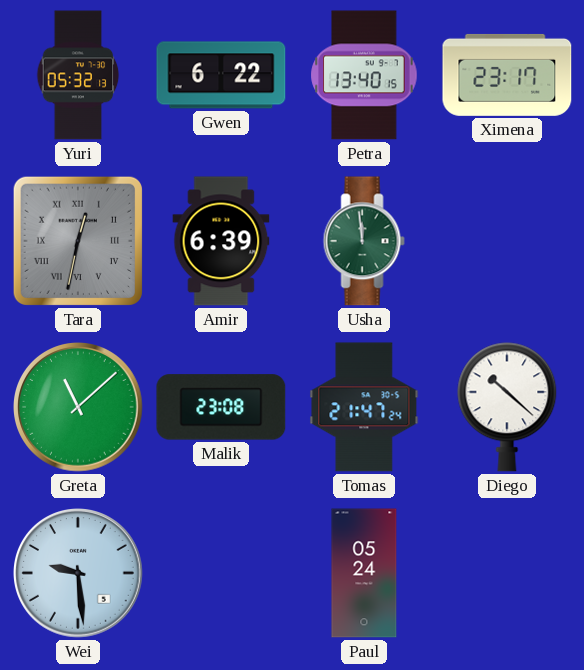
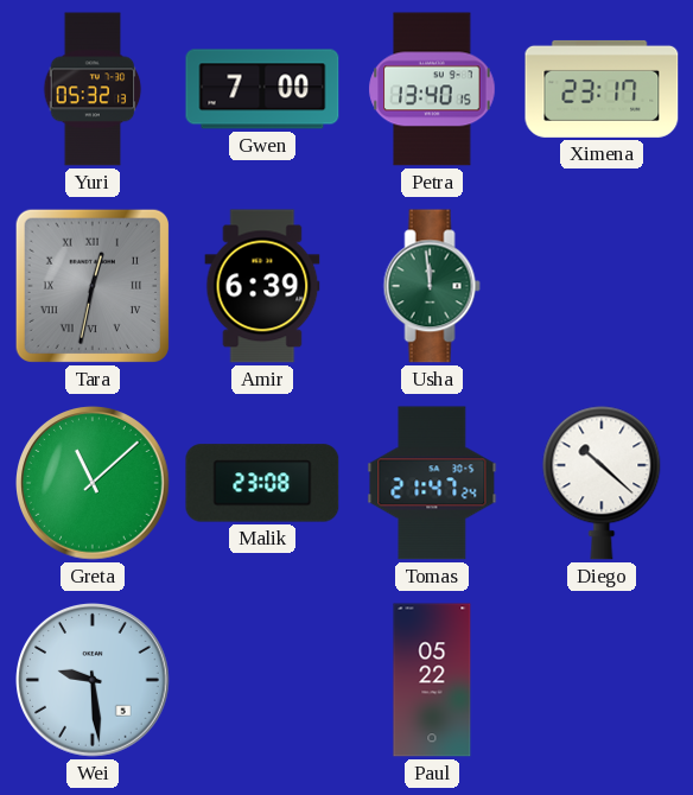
Gwen: 6:22 -> 7:00
Paul: 05:24 -> 05:22
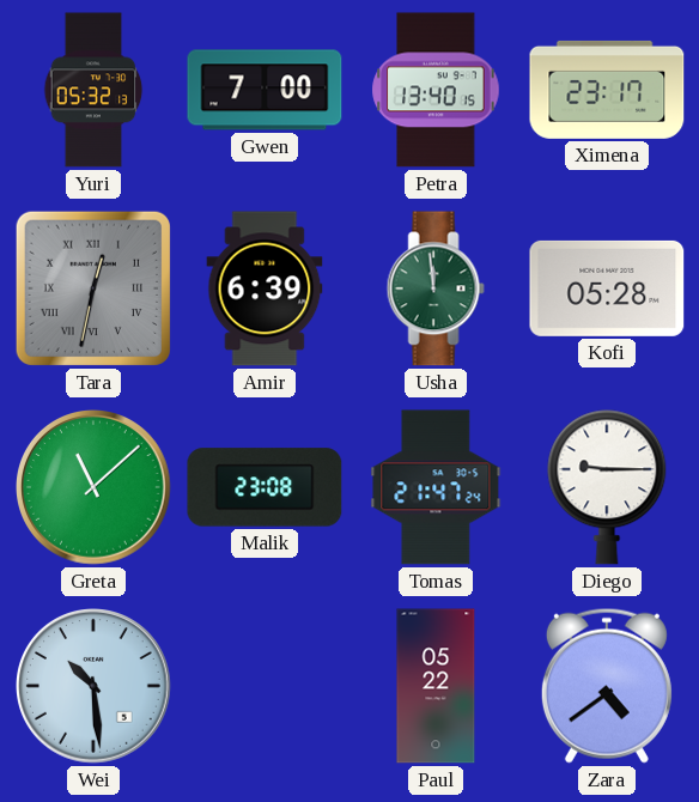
Kofi: none -> 05:28
Diego: 10:22 -> 9:15
Wei: 9:29 -> 10:29
Zara: none -> 4:39
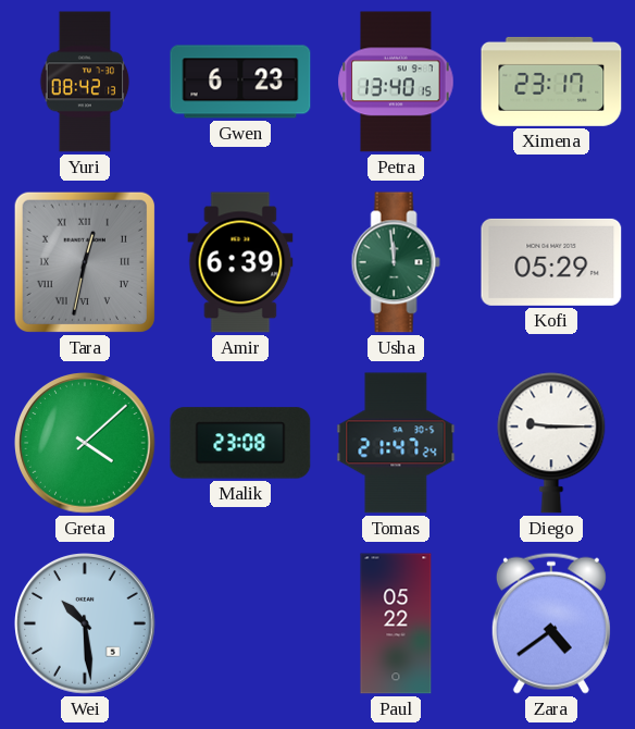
Yuri: 05:32 -> 08:42
Gwen: 7:00 -> 6:23
Kofi: 05:28 -> 05:29
Greta: 11:08 -> 4:08
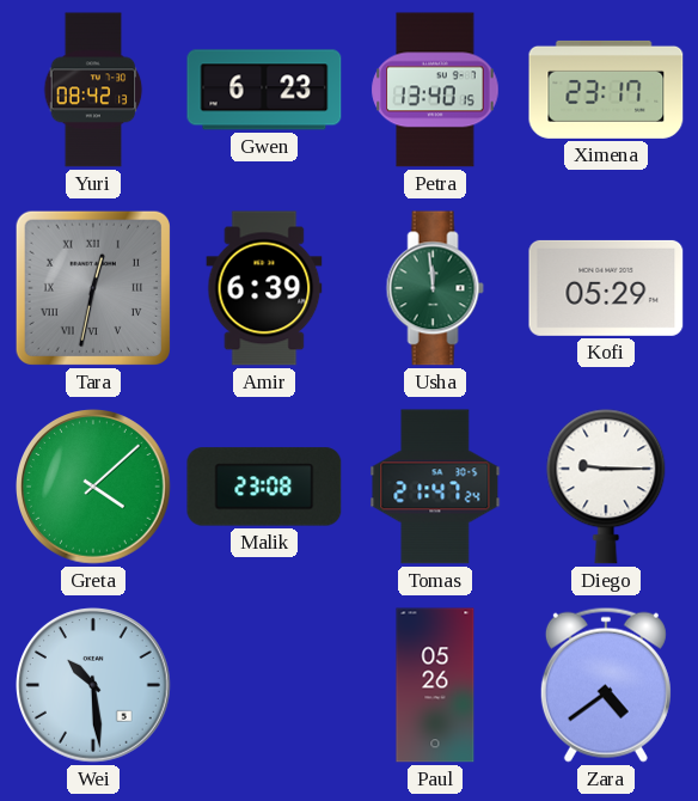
Paul: 05:22 -> 05:26
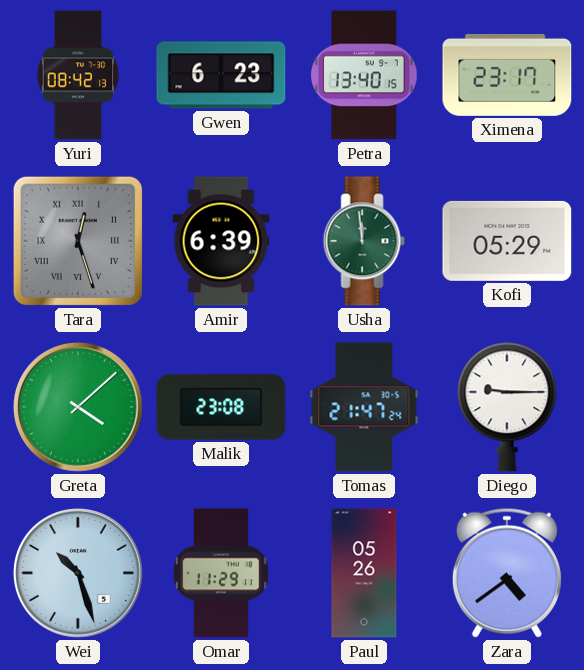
Tara: 12:32 -> 12:27
Wei: 10:29 -> 10:27
Omar: none -> 11:29
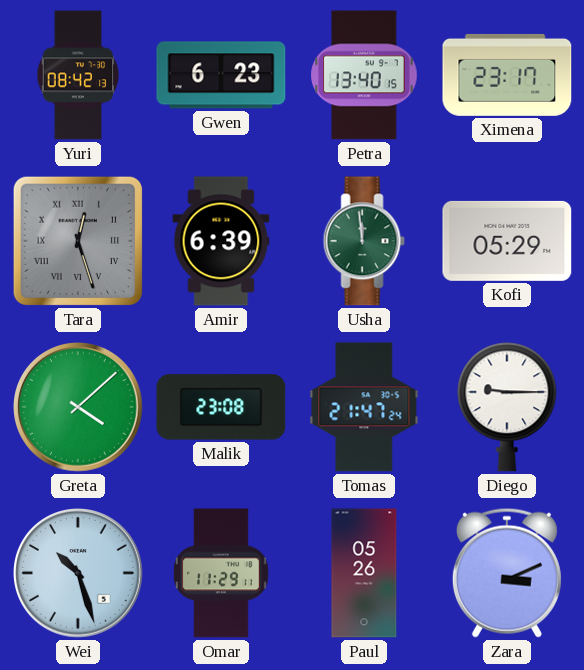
Zara: 4:39 -> 3:11
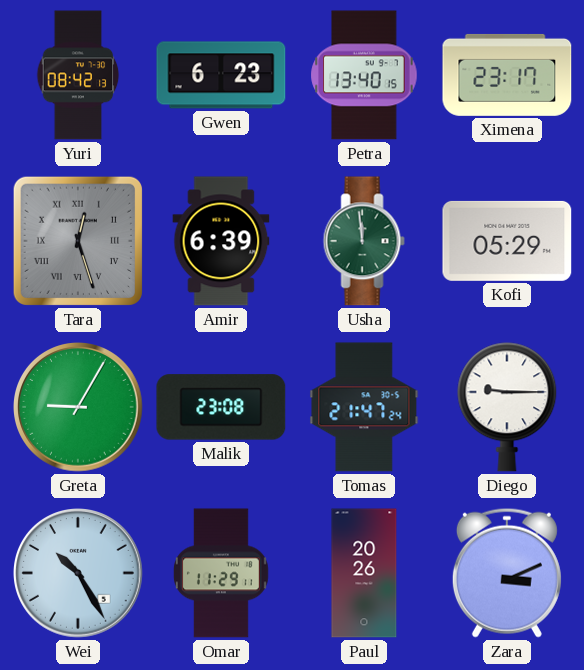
Greta: 4:08 -> 9:05
Wei: 10:27 -> 10:25
Paul: 05:26 -> 20:26
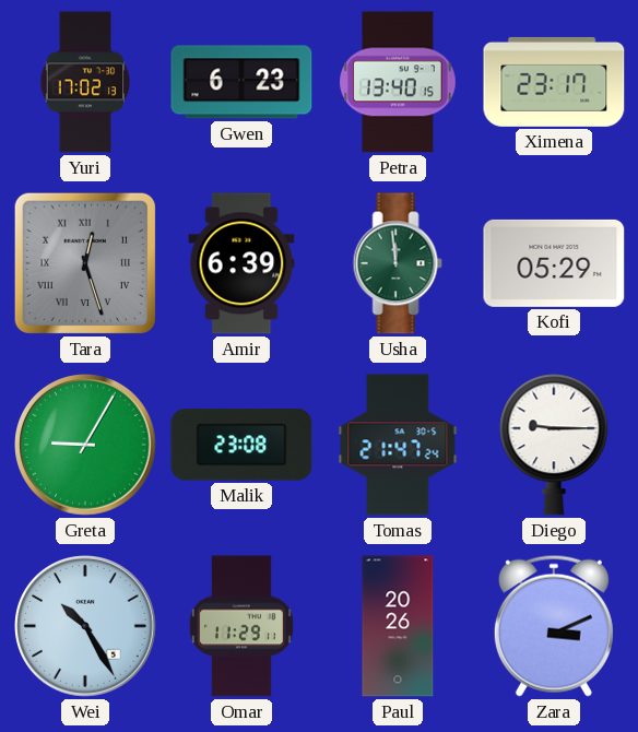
Yuri: 08:42 -> 17:02
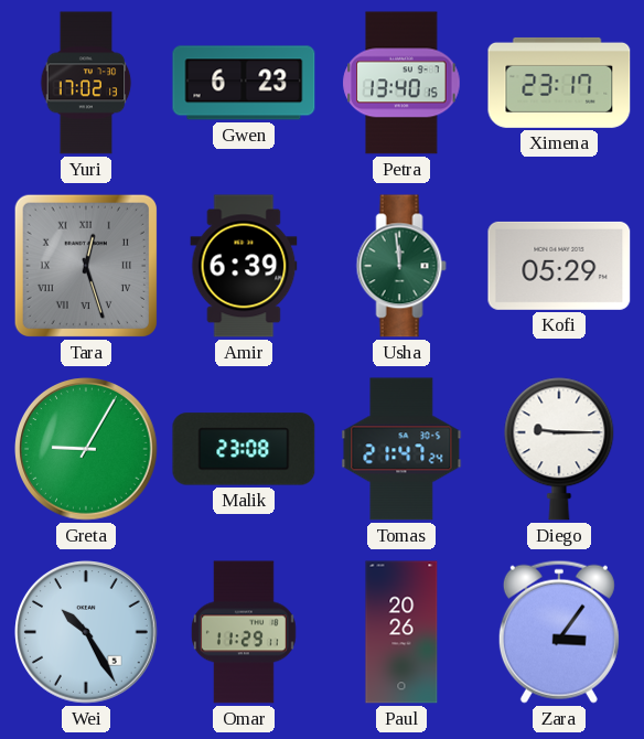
Zara: 3:11 -> 3:06
